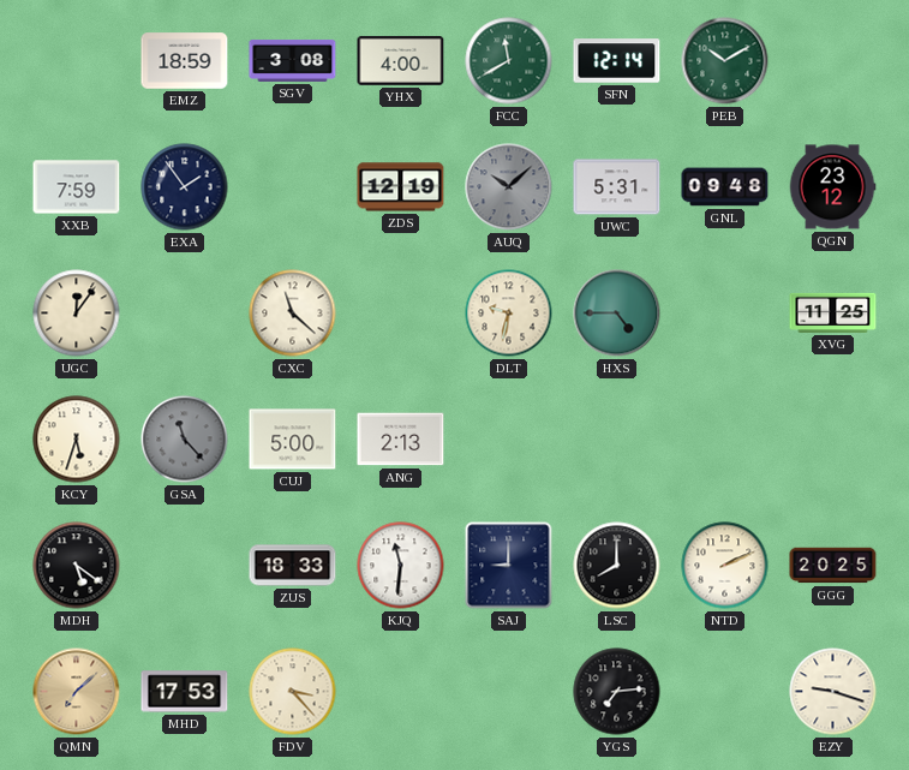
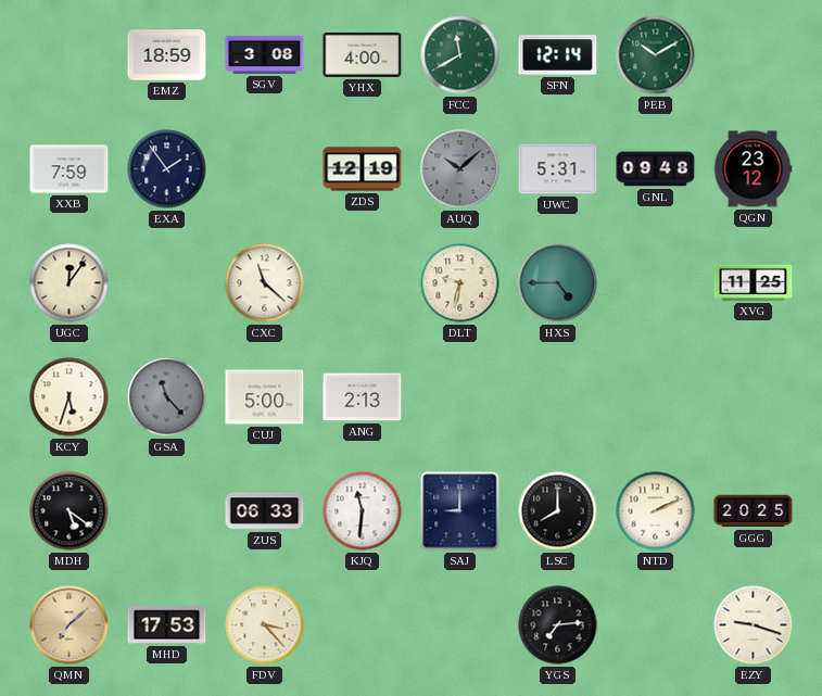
ZUS: 18:33 -> 06:33
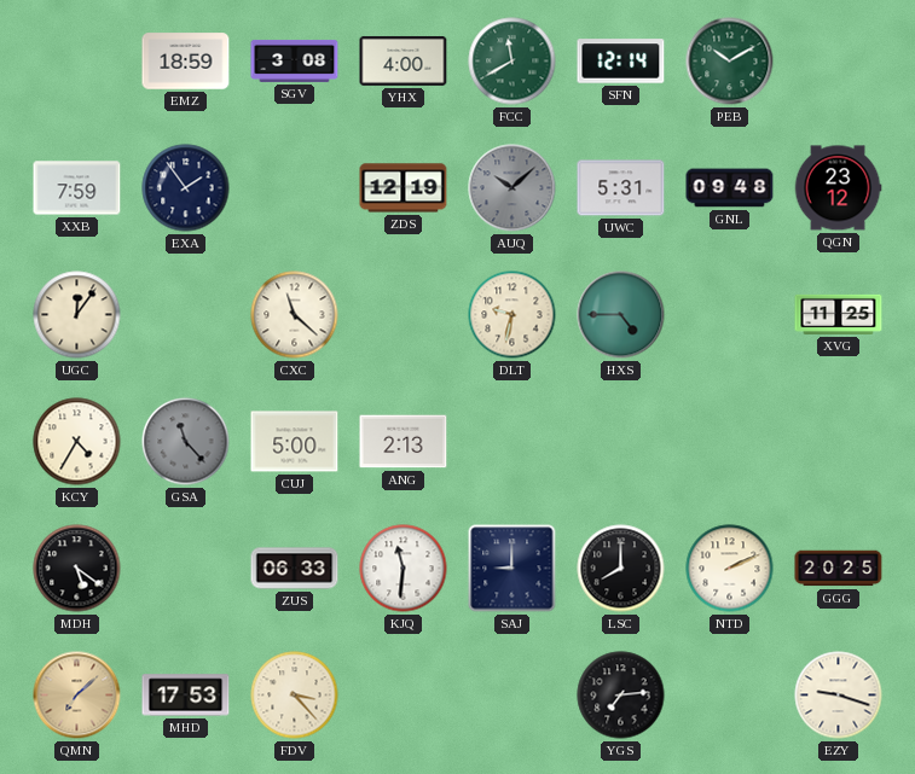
KCY: 5:33 -> 4:35
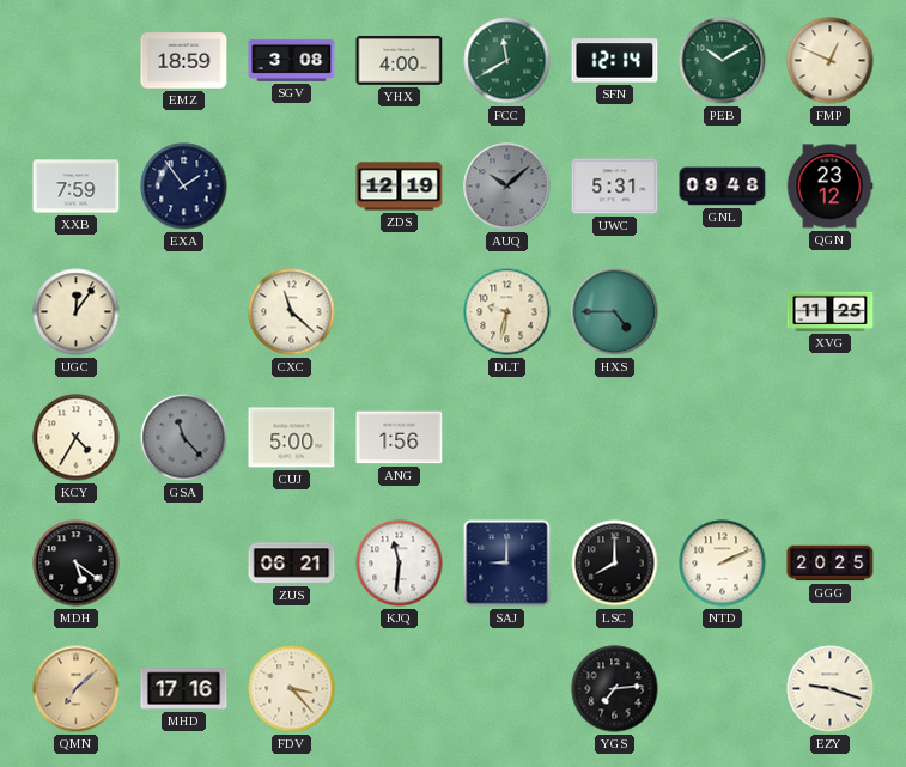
FMP: none -> 12:49
ANG: 2:13 -> 1:56
ZUS: 06:33 -> 06:21
MHD: 17:53 -> 17:16
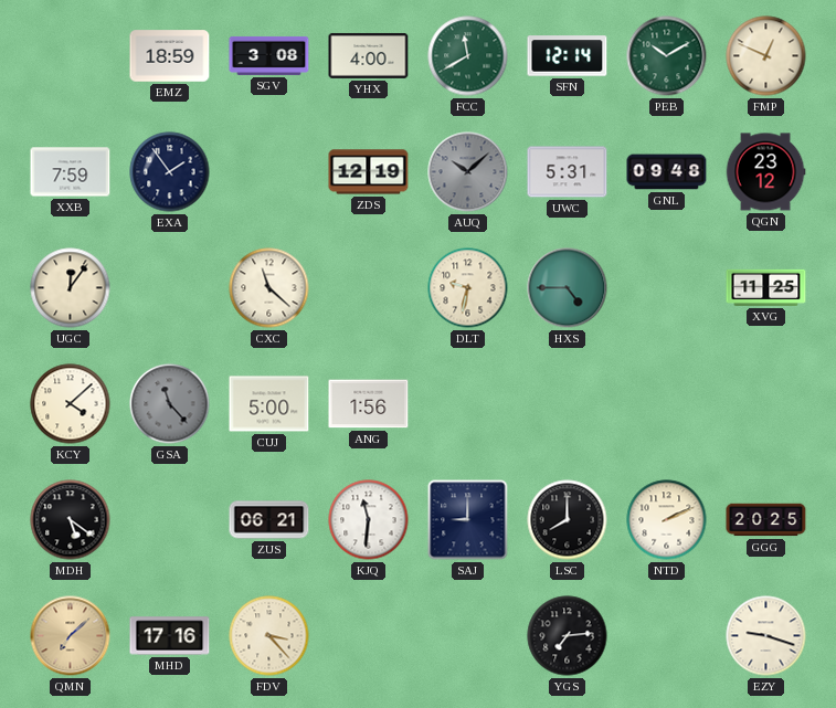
KCY: 4:35 -> 4:08
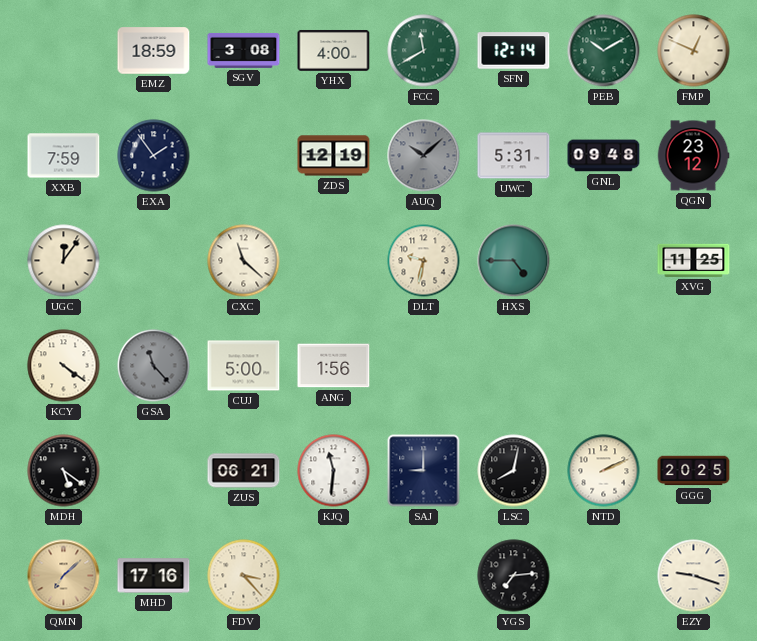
KCY: 4:08 -> 4:21
LSC: 8:00 -> 8:02
